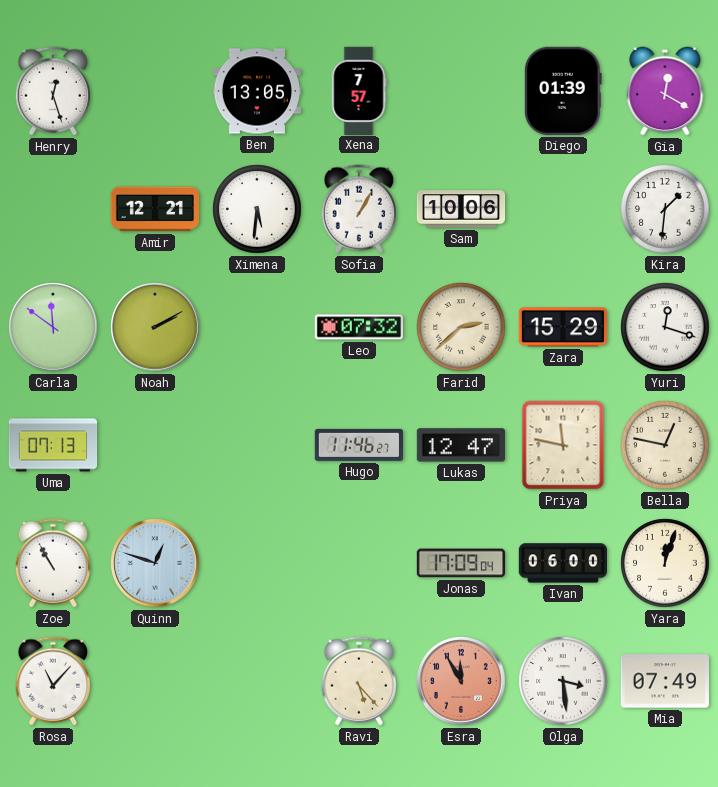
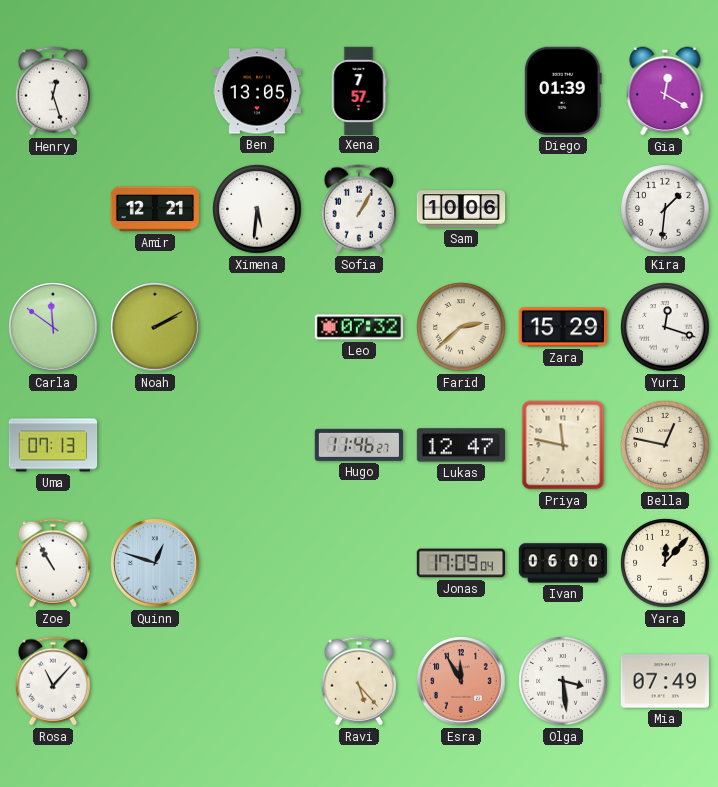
Yara: 12:03 -> 12:07
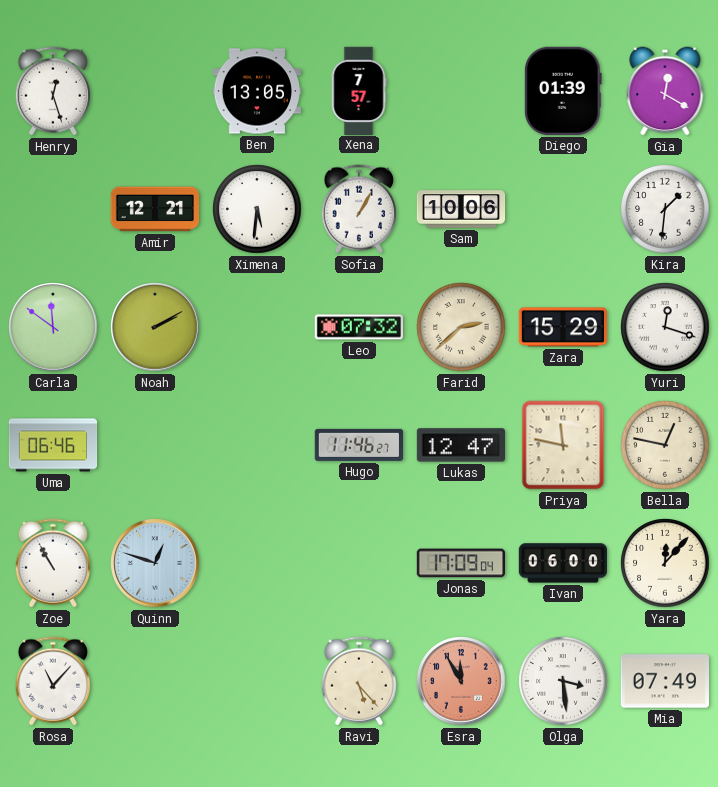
Uma: 07:13 -> 06:46
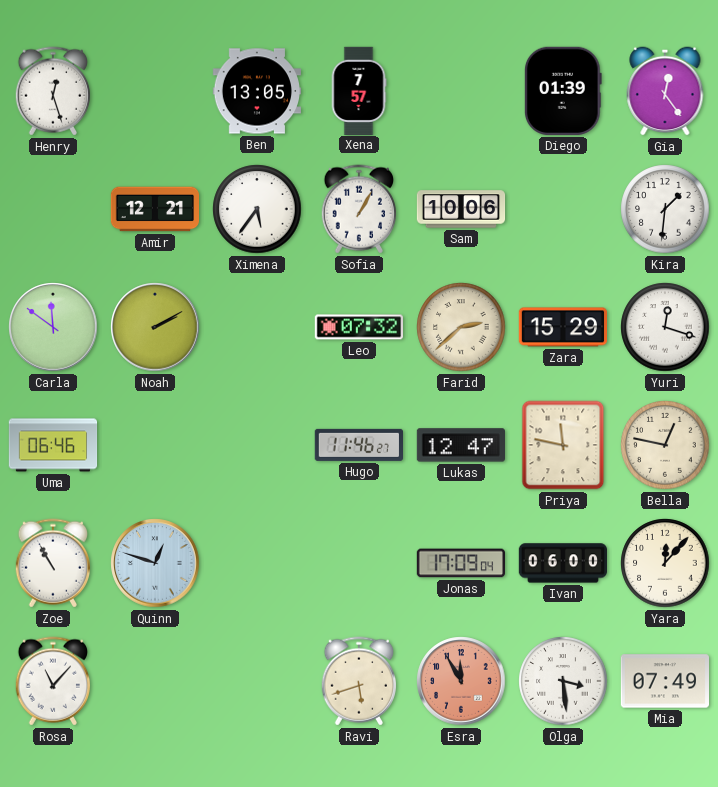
Gia: 12:20 -> 12:24
Ximena: 5:31 -> 5:36
Ravi: 5:23 -> 5:42
